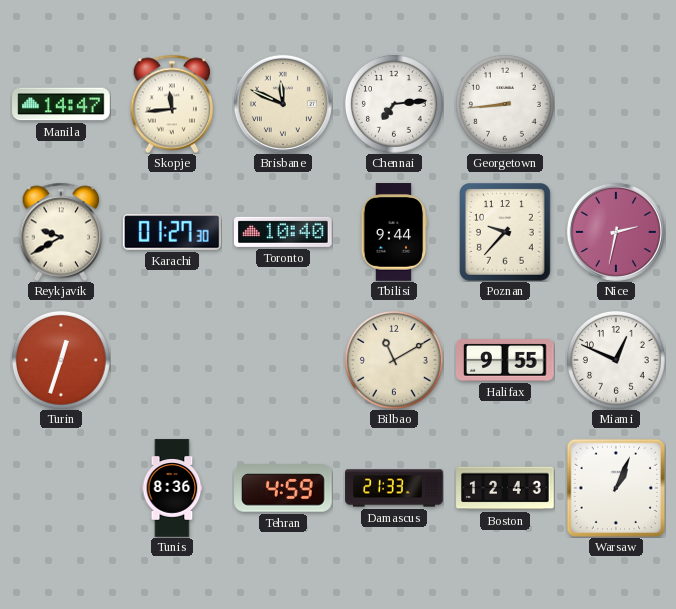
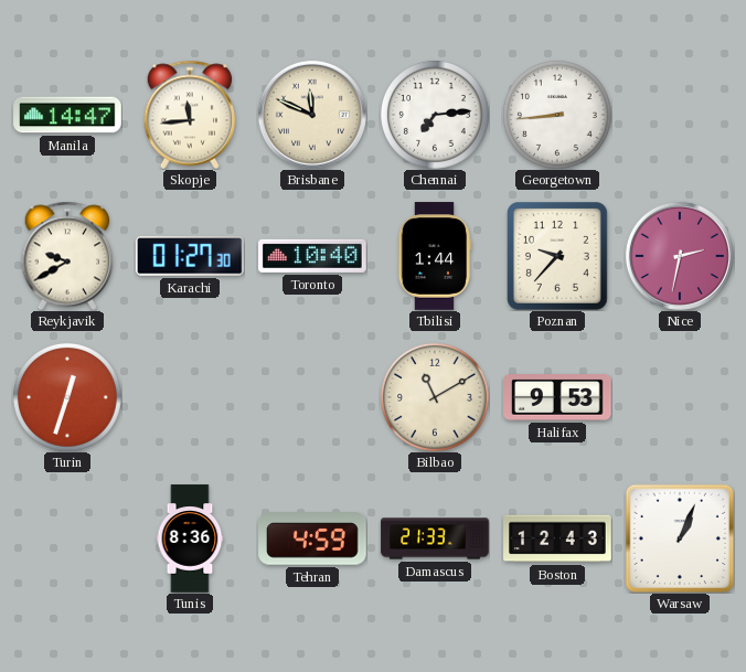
Tbilisi: 9:44 -> 1:44
Halifax: 9:55 -> 9:53
Miami: 12:49 -> none
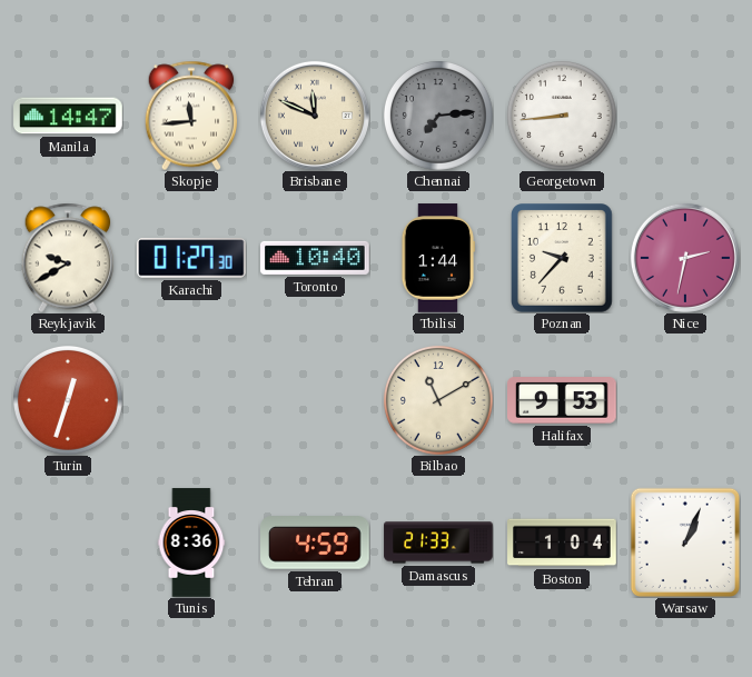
Chennai dial: white -> grey
Boston: 12:43 -> 1:04
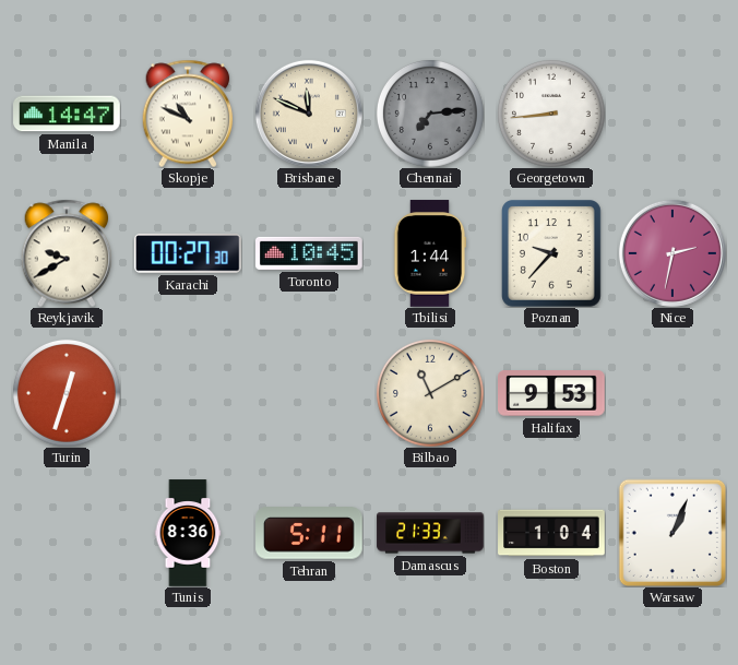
Skopje: 11:44 -> 10:49
Karachi: 01:27 -> 00:27
Toronto: 10:40 -> 10:45
Tehran: 4:59 -> 5:11
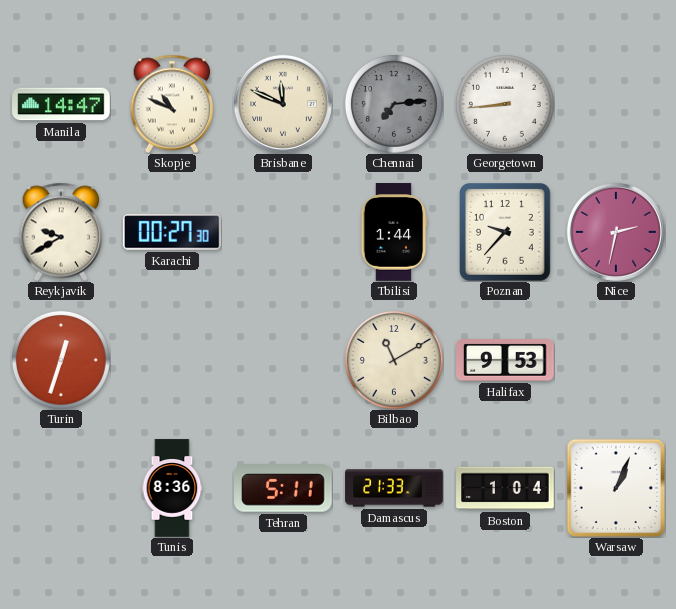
Toronto: 10:45 -> none
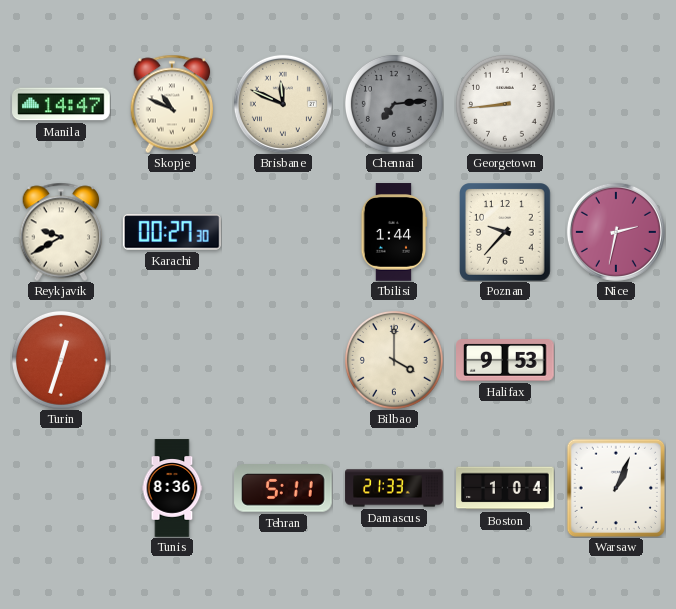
Bilbao: 11:10 -> 4:00
